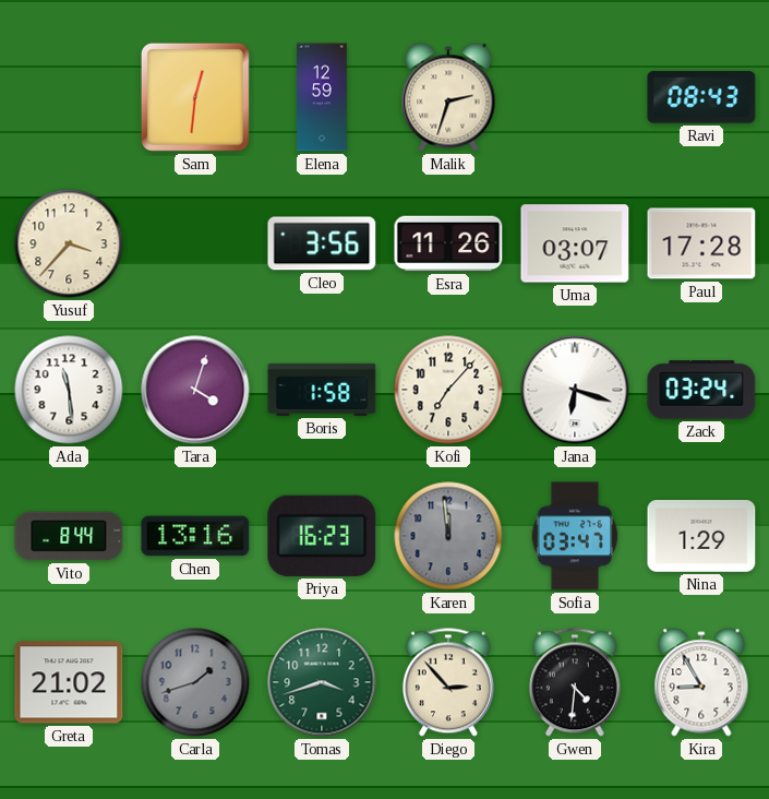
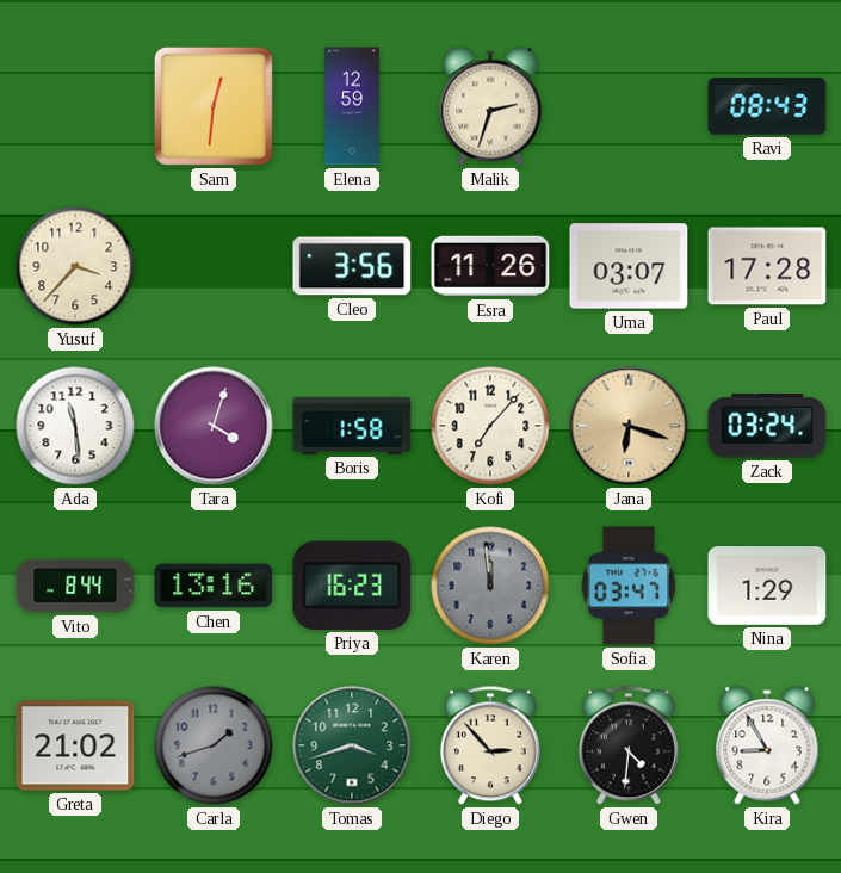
Jana dial: white -> champagne
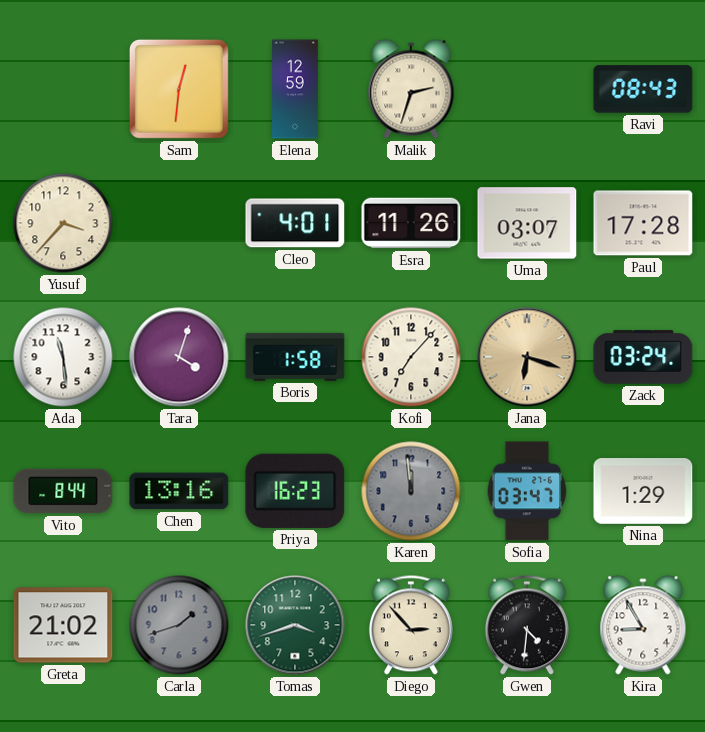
Cleo: 3:56 -> 4:01
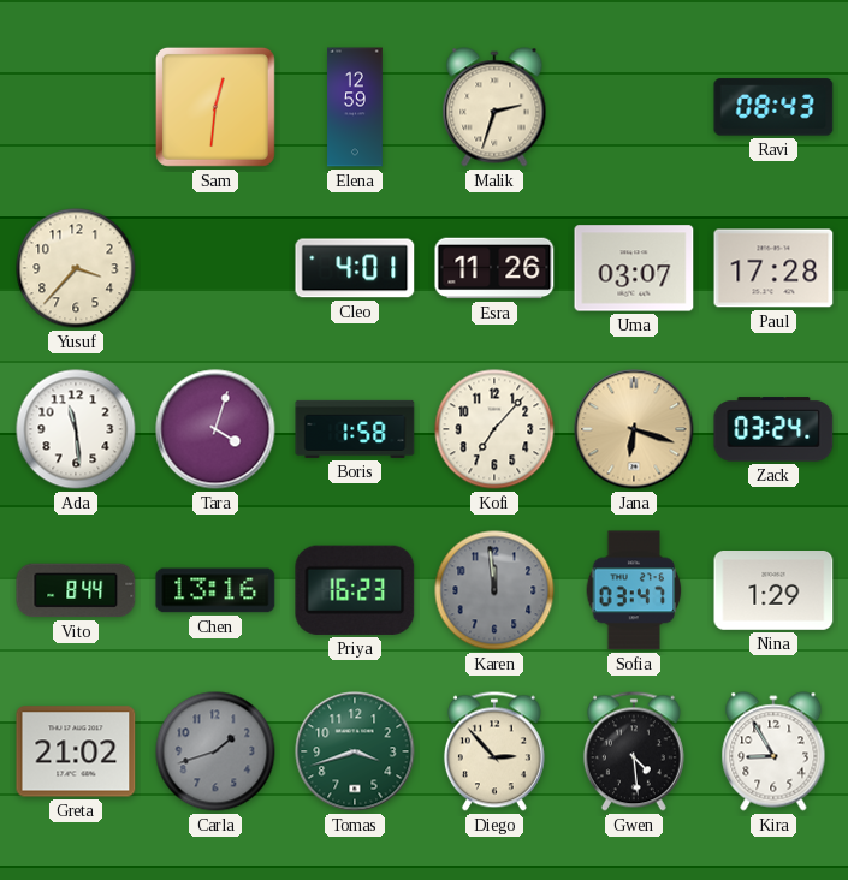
Gwen: 4:31 -> 4:29
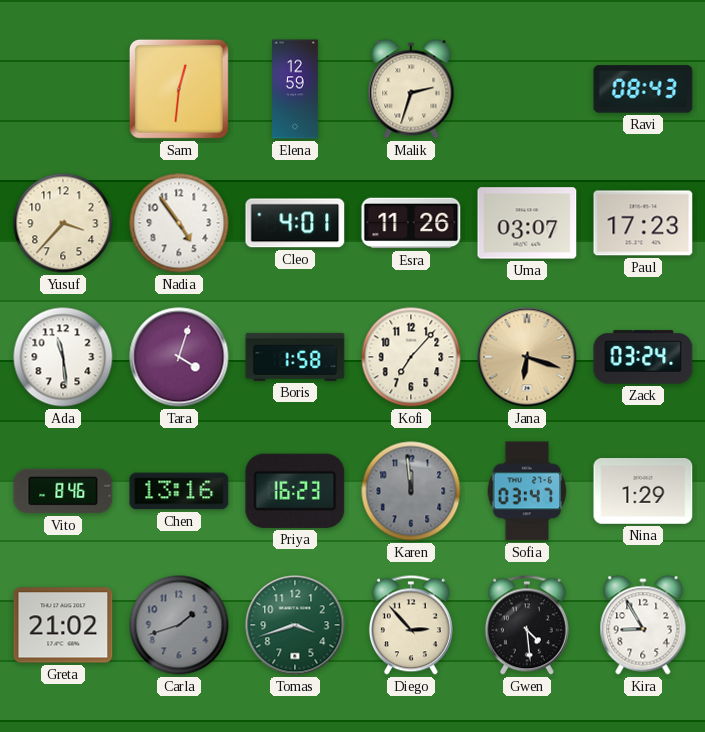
Nadia: none -> 4:54
Paul: 17:28 -> 17:23
Vito: 8:44 -> 8:46
